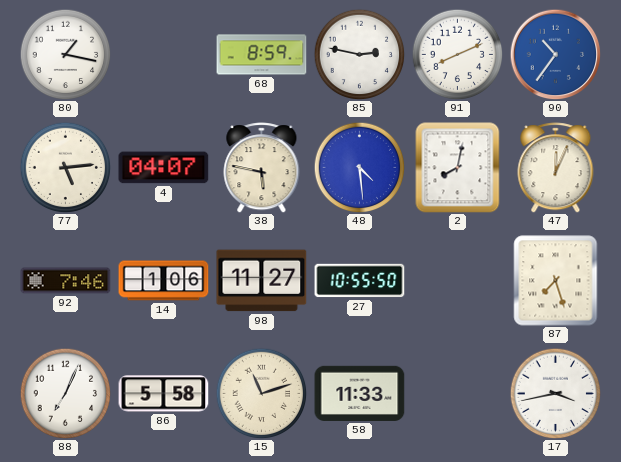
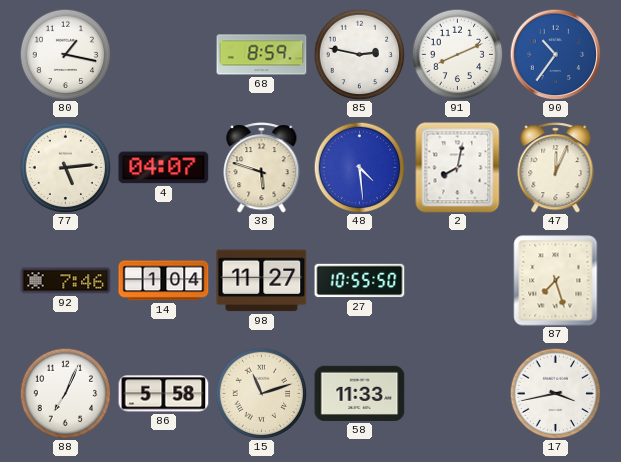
38: 5:47 -> 5:48
14: 1:06 -> 1:04
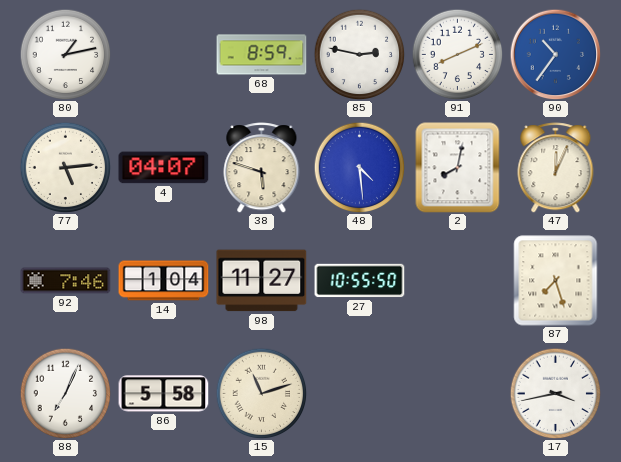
80: 1:17 -> 1:13
58: 11:33 -> none
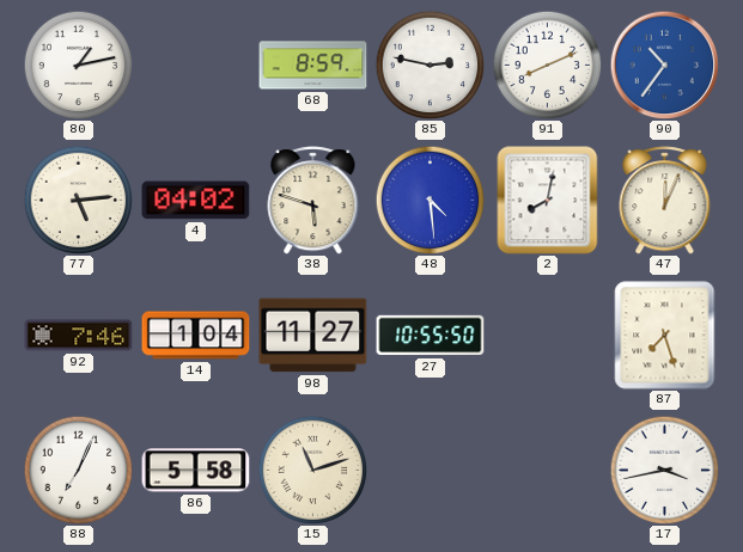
4: 04:07 -> 04:02
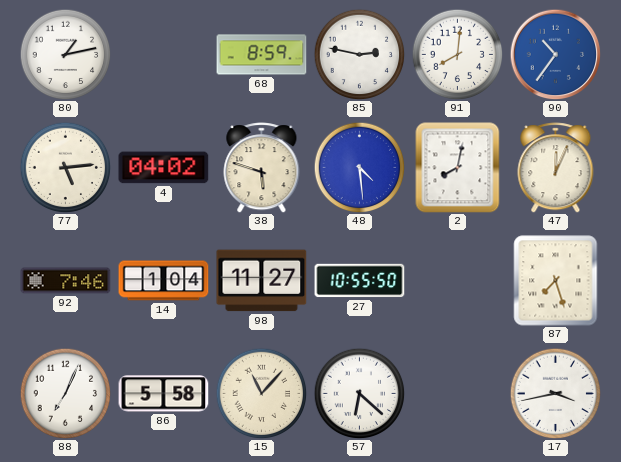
91: 8:11 -> 8:01
15: 11:12 -> 11:07
57: none -> 6:22
